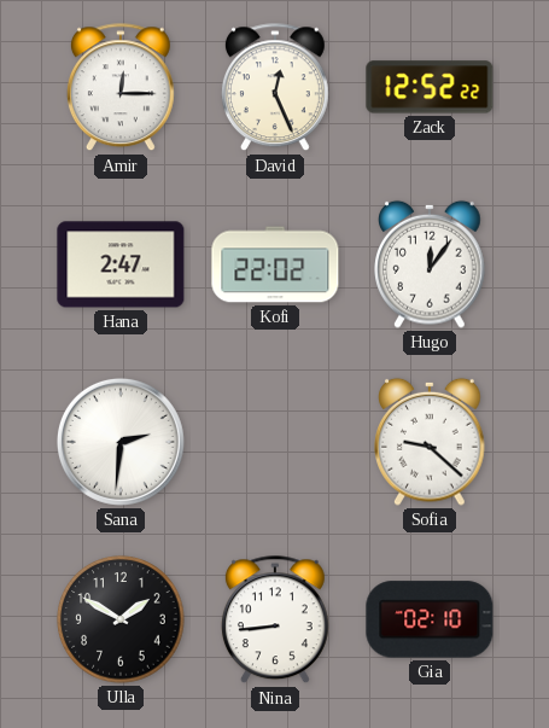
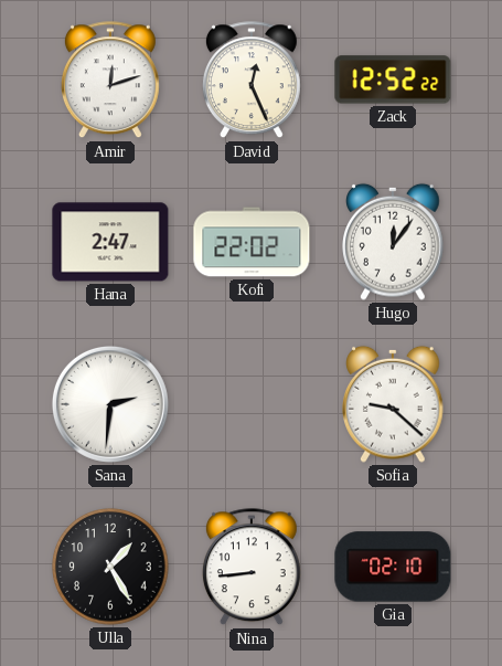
Amir: 12:15 -> 12:12
Ulla: 1:50 -> 1:25
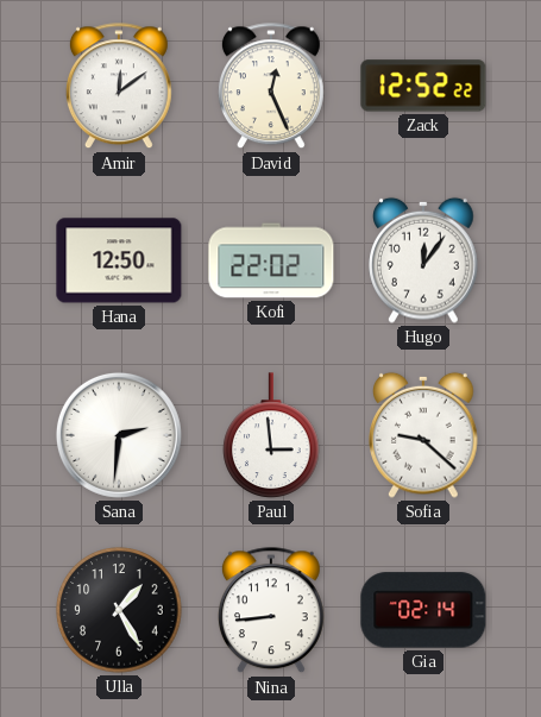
Amir: 12:12 -> 12:09
Hana: 2:47 -> 12:50
Paul: none -> 2:59
Gia: 02:10 -> 02:14
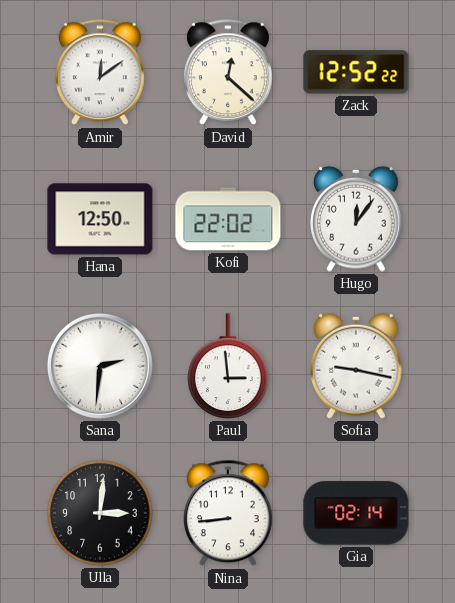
David: 12:26 -> 12:22
Sofia: 9:22 -> 9:17
Ulla: 1:25 -> 3:01
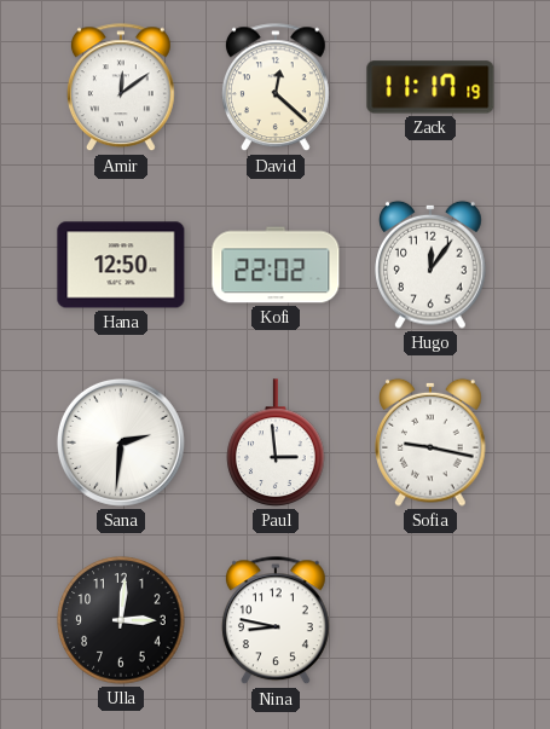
Zack: 12:52 -> 11:17
Nina: 8:44 -> 8:47
Gia: 02:14 -> none
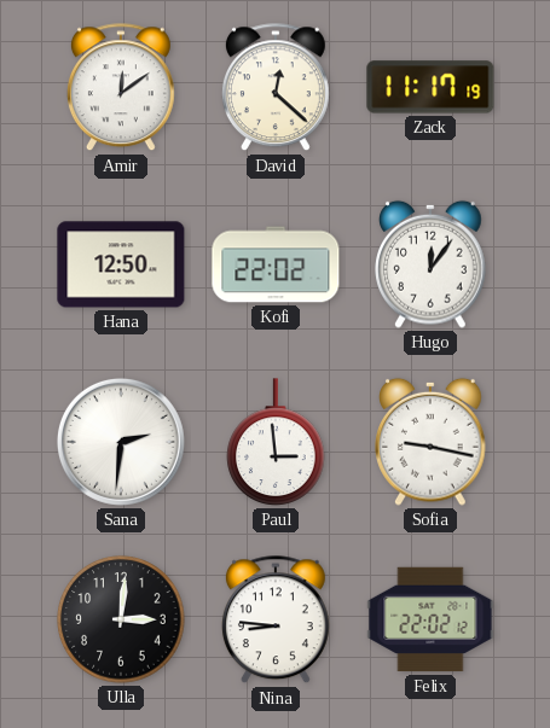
Nina: 8:47 -> 8:46
Felix: none -> 22:02
